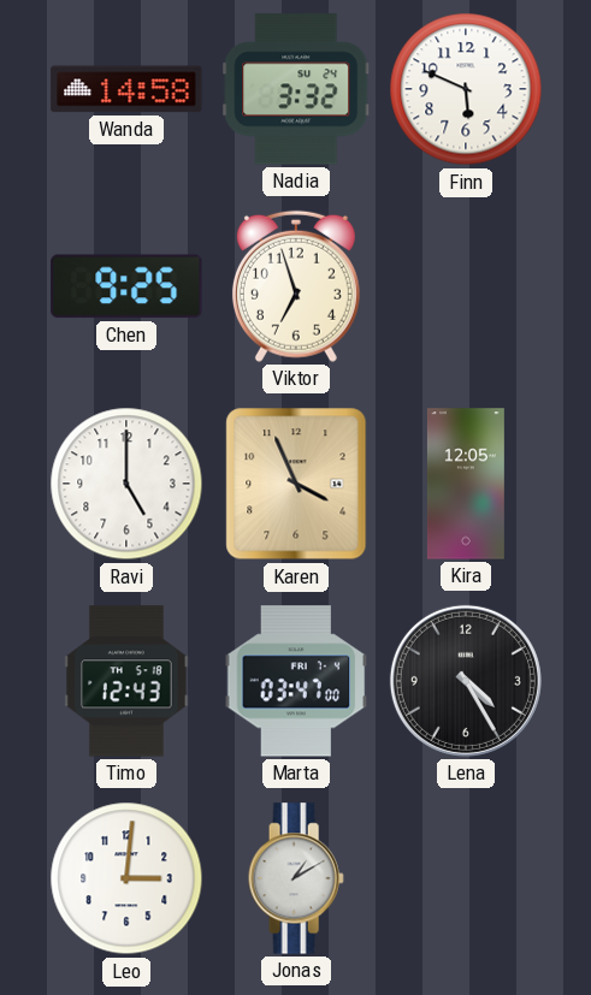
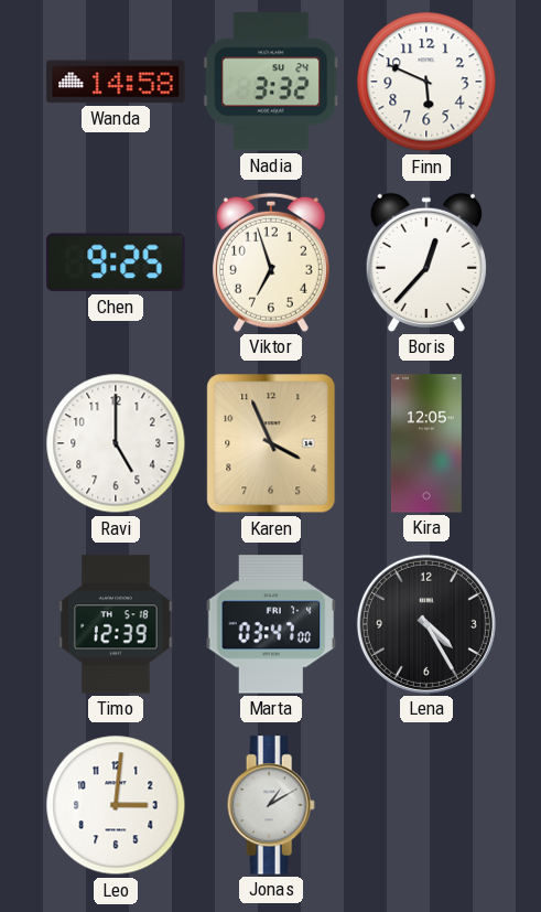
Boris: none -> 12:37
Timo: 12:43 -> 12:39
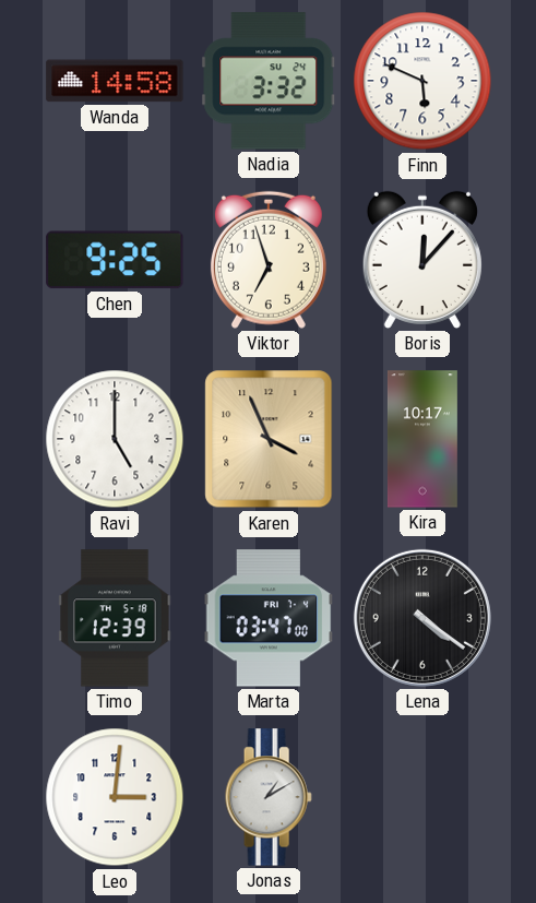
Boris: 12:37 -> 12:07
Kira: 12:05 -> 10:17
Lena: 4:25 -> 4:21
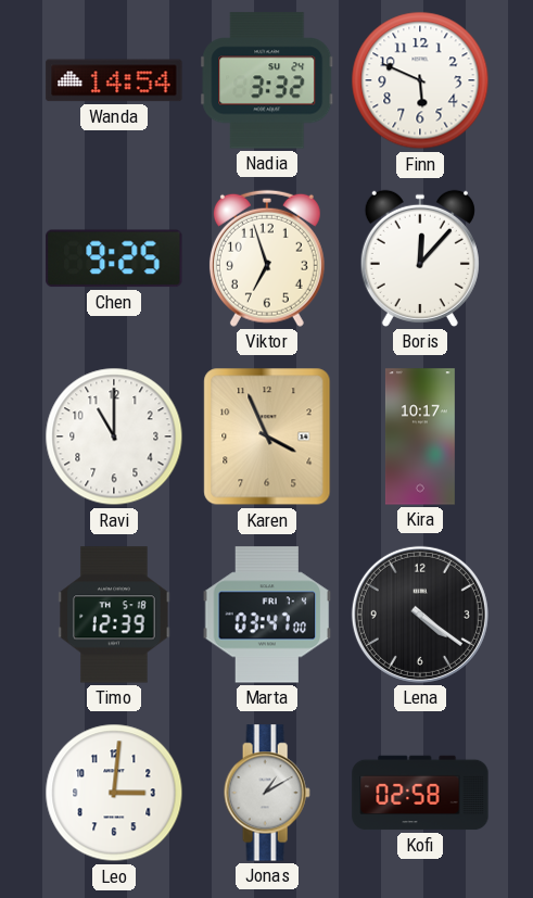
Wanda: 14:58 -> 14:54
Ravi: 5:00 -> 11:00
Kofi: none -> 02:58
